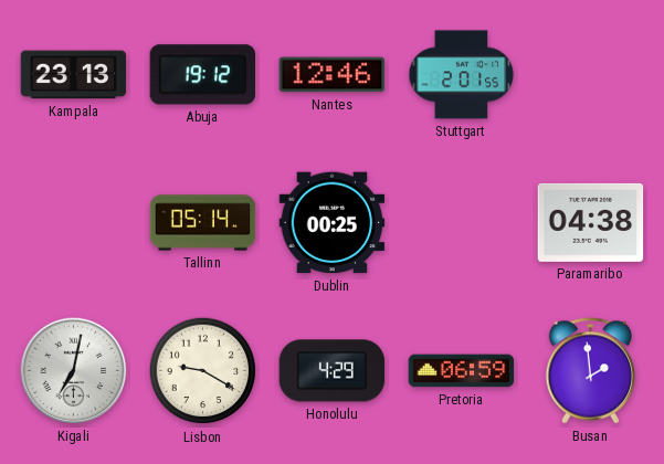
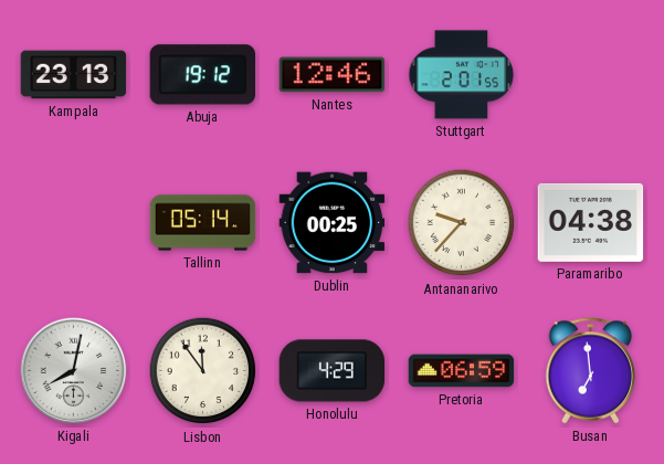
Antananarivo: none -> 9:37
Kigali: 7:02 -> 8:02
Lisbon: 9:20 -> 11:54
Busan: 1:59 -> 6:59
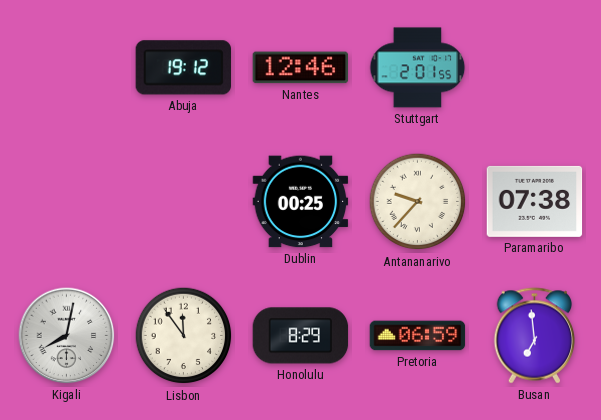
Kampala: 23:13 -> none
Tallinn: 05:14 -> none
Paramaribo: 04:38 -> 07:38
Honolulu: 4:29 -> 8:29
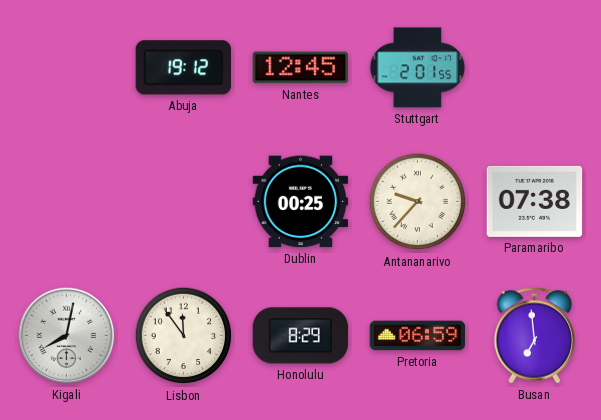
Nantes: 12:46 -> 12:45
